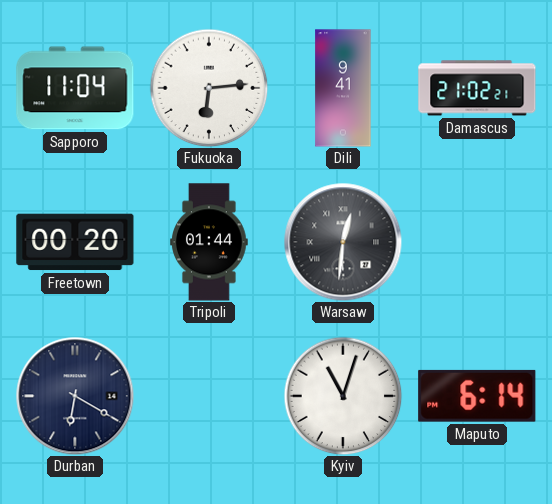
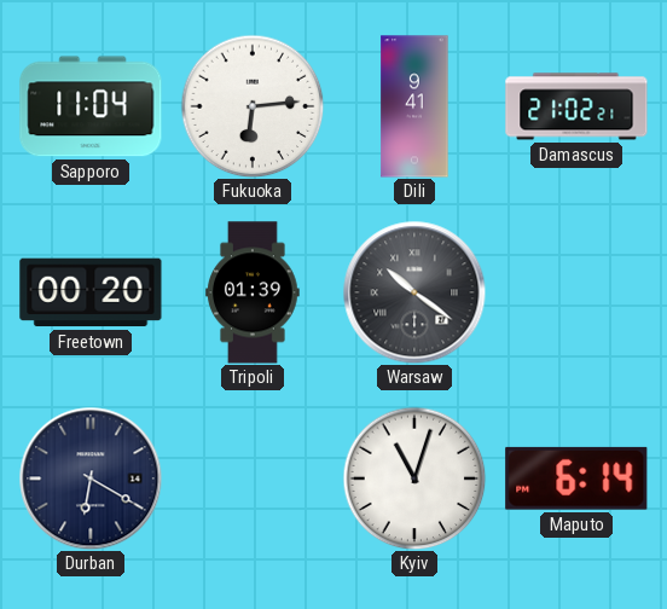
Tripoli: 01:44 -> 01:39
Warsaw: 12:31 -> 10:21
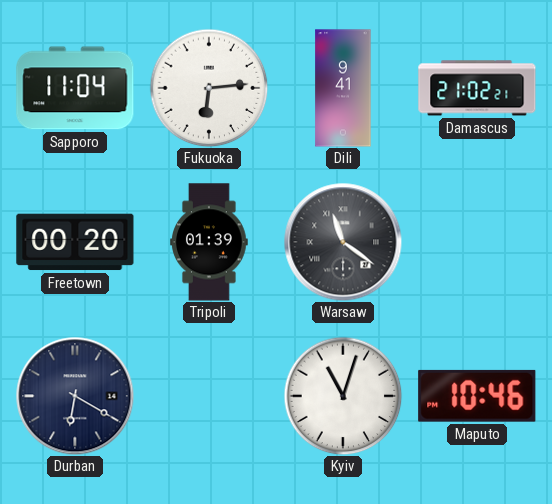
Warsaw: 10:21 -> 11:21
Maputo: 6:14 -> 10:46
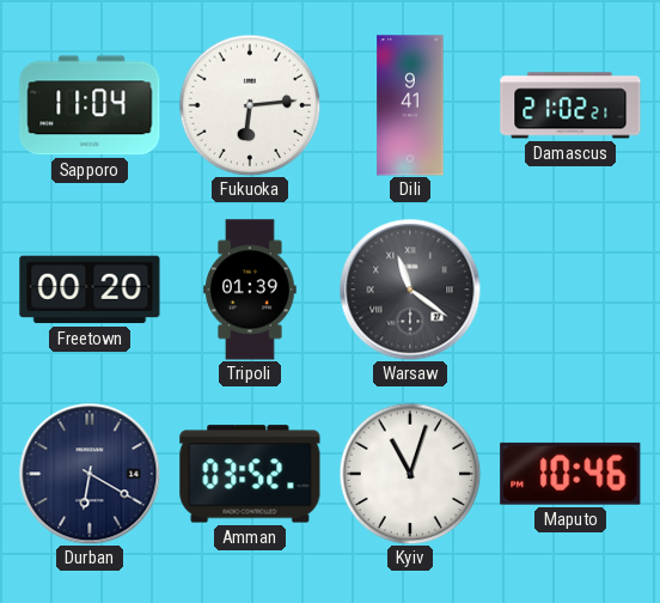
Amman: none -> 03:52
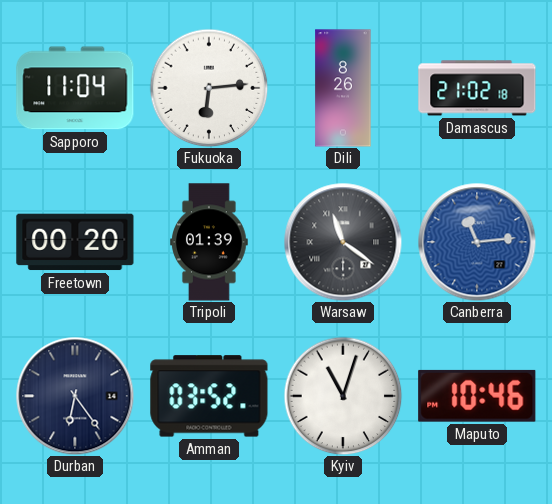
Dili: 9:41 -> 8:26
Damascus: 21:02:21 -> 21:02:18
Canberra: none -> 11:14
Durban: 6:20 -> 6:24
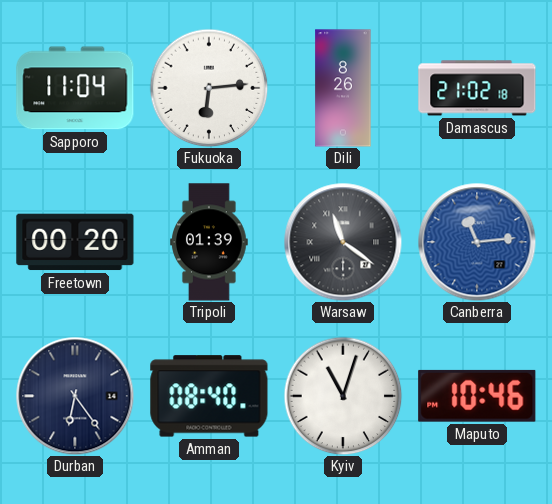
Amman: 03:52 -> 08:40
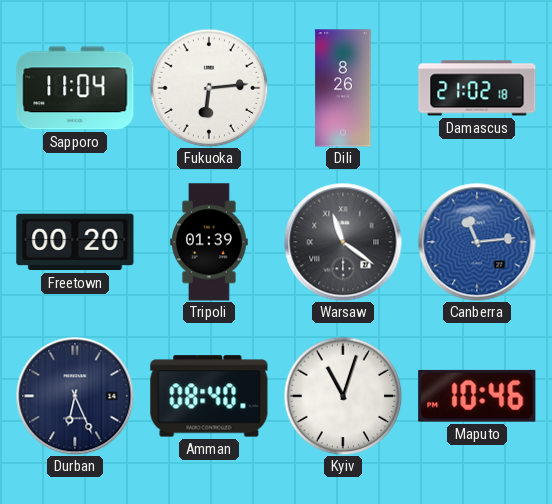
Durban: 6:24 -> 6:26
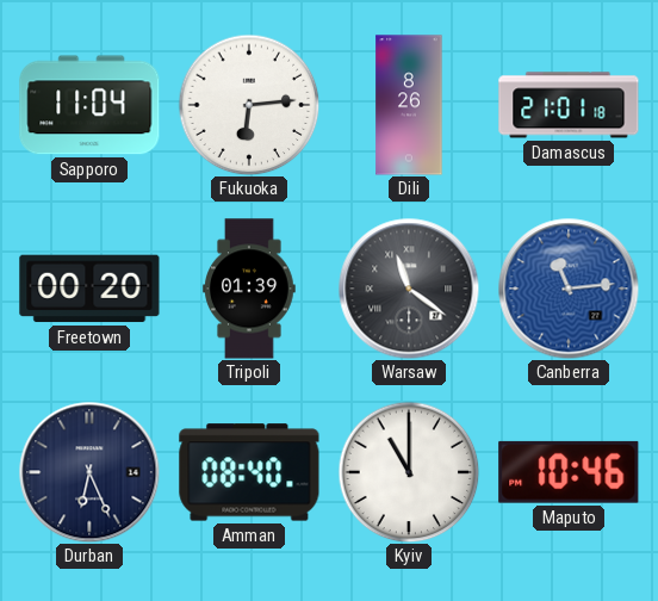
Damascus: 21:02 -> 21:01
Kyiv: 11:03 -> 11:00
